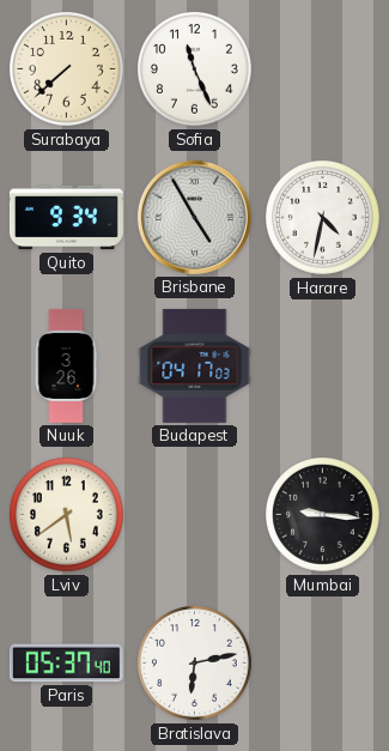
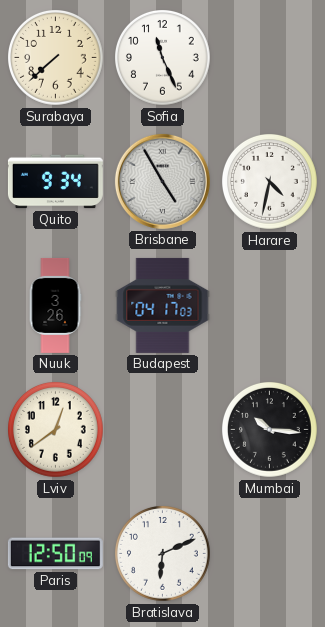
Lviv: 5:39 -> 12:39
Mumbai: 9:16 -> 10:16
Paris: 05:37 -> 12:50
Bratislava: 6:13 -> 6:11
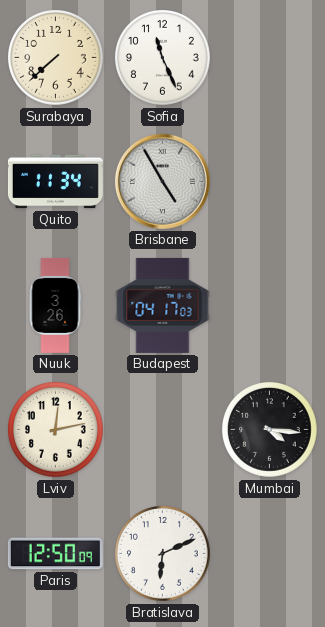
Quito: 9:34 -> 11:34
Harare: 4:32 -> none
Lviv: 12:39 -> 12:13
Mumbai: 10:16 -> 4:16
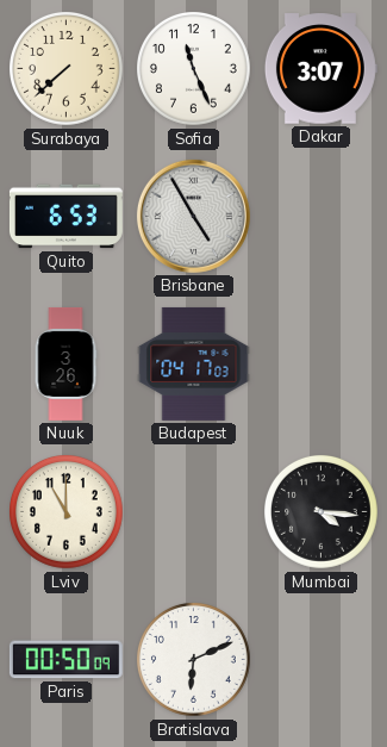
Dakar: none -> 3:07
Quito: 11:34 -> 6:53
Lviv: 12:13 -> 11:00
Paris: 12:50 -> 00:50
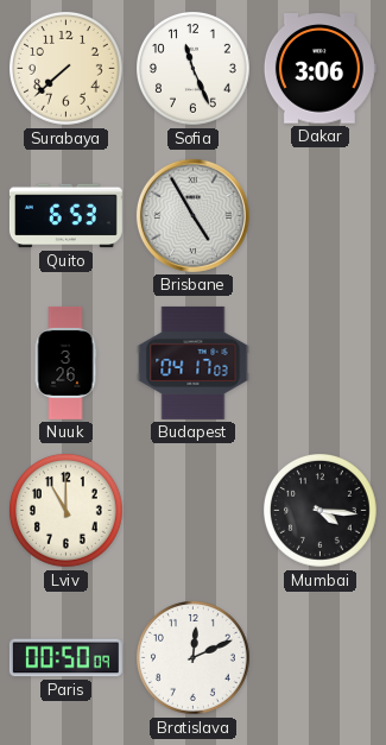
Dakar: 3:07 -> 3:06
Bratislava: 6:11 -> 12:11
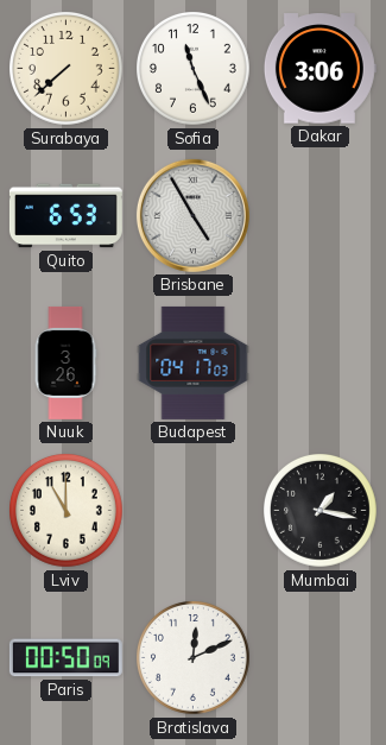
Mumbai: 4:16 -> 1:17
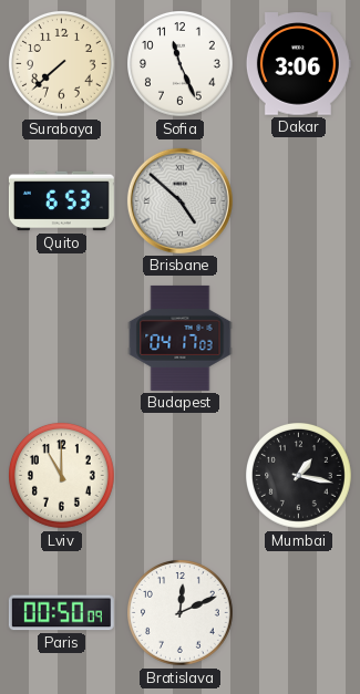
Brisbane: 4:55 -> 4:52
Nuuk: 3:26 -> none
